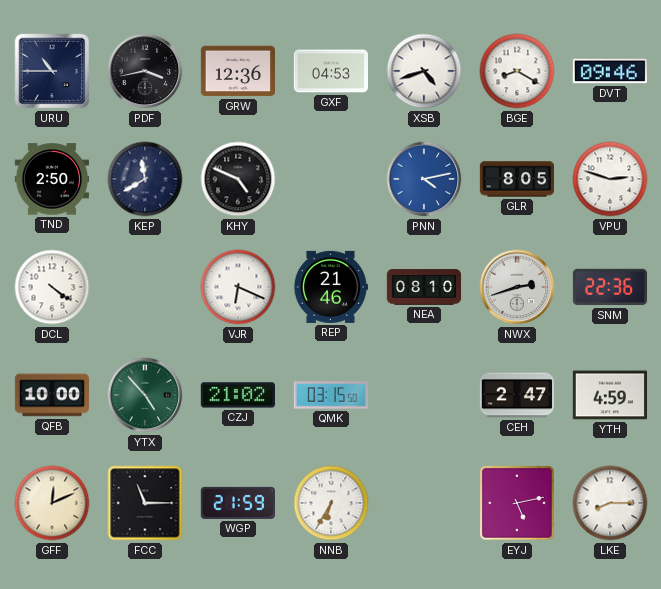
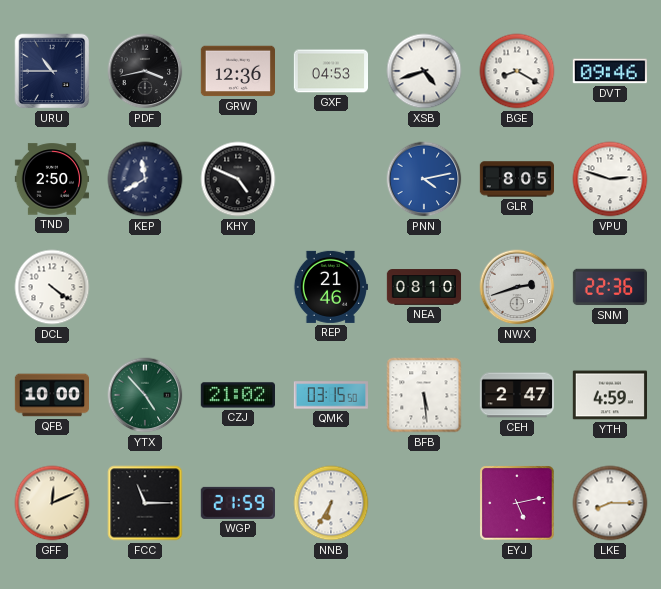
VJR: 6:19 -> none
BFB: none -> 5:29
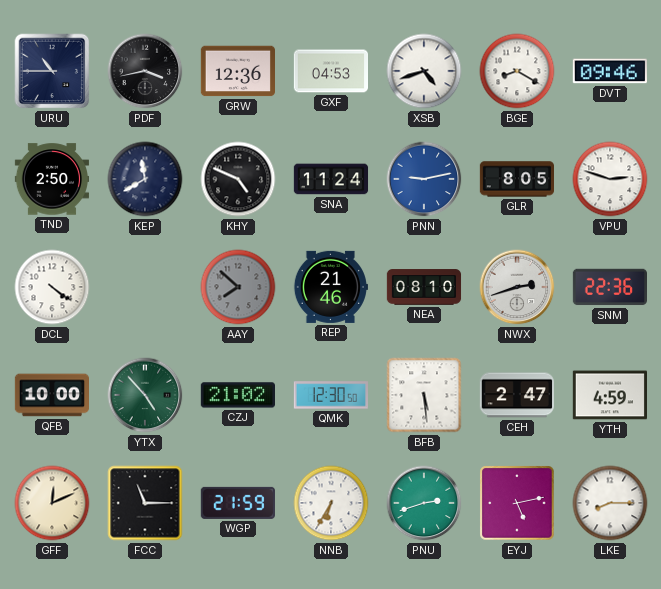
SNA: none -> 11:24
PNN: 4:13 -> 9:13
AAY: none -> 7:52
QMK: 03:15 -> 12:30
PNU: none -> 2:42
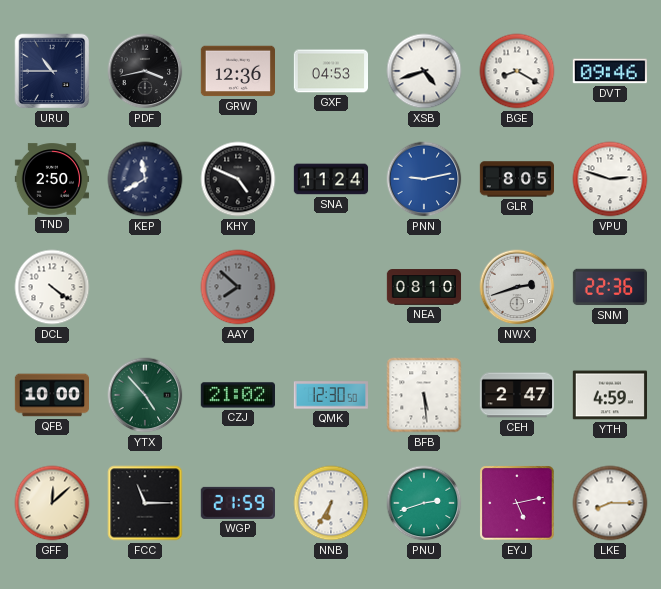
REP: 21:46 -> none
GFF: 12:11 -> 12:08
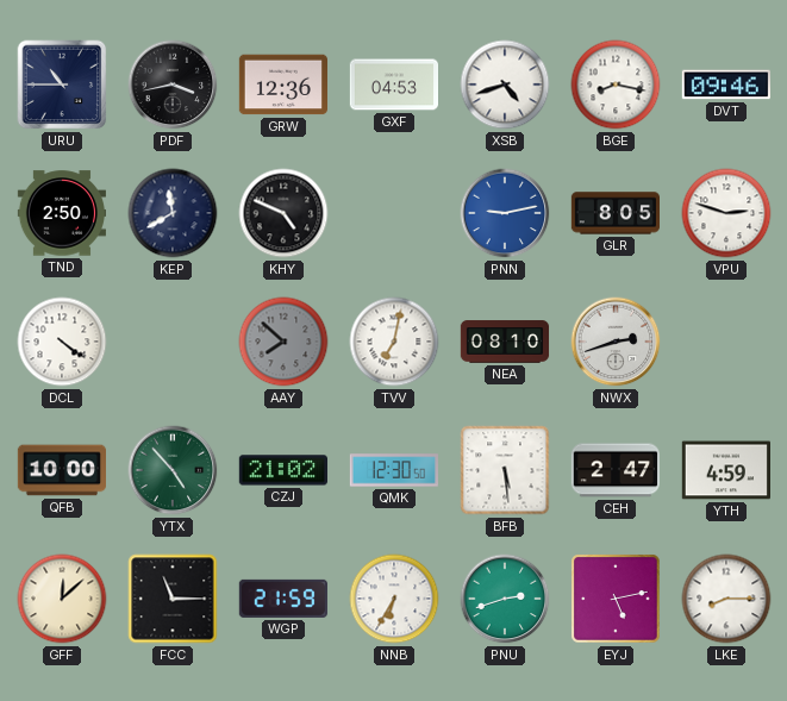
BGE: 8:20 -> 8:17
SNA: 11:24 -> none
TVV: none -> 7:02
SNM: 22:36 -> none
